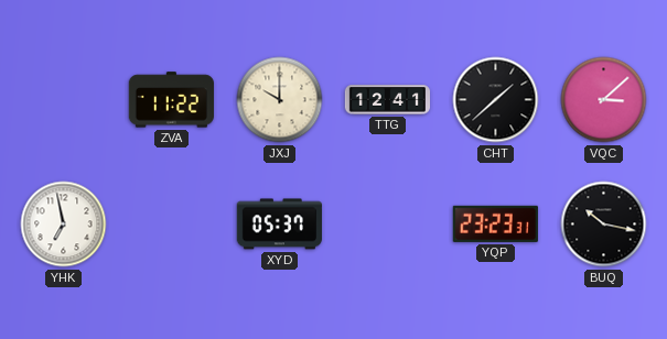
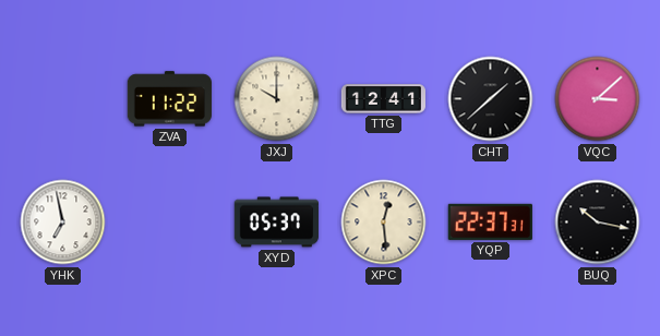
XPC: none -> 12:29
YQP: 23:23 -> 22:37
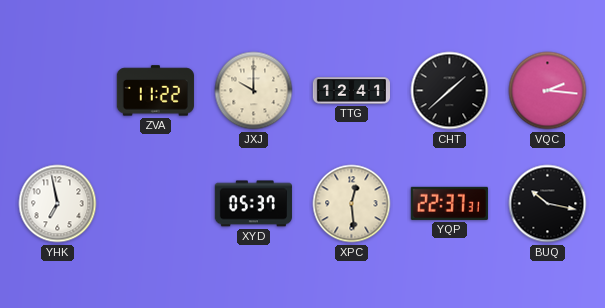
VQC: 3:08 -> 2:16
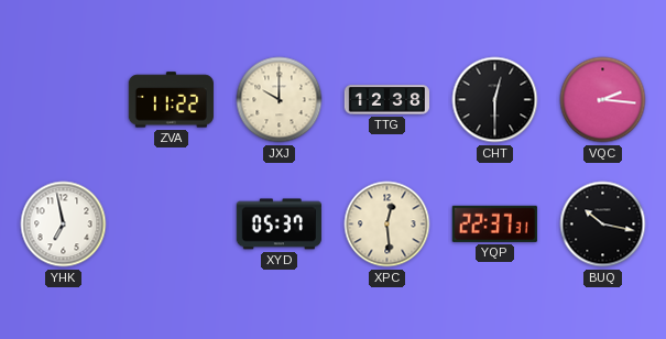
TTG: 12:41 -> 12:38
CHT: 1:38 -> 12:30
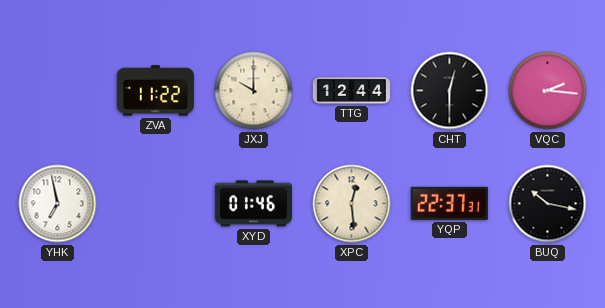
TTG: 12:38 -> 12:44
XYD: 05:37 -> 01:46
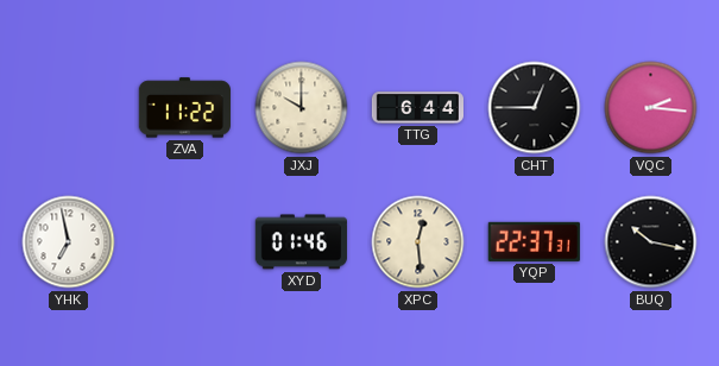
TTG: 12:44 -> 6:44
CHT: 12:30 -> 12:45
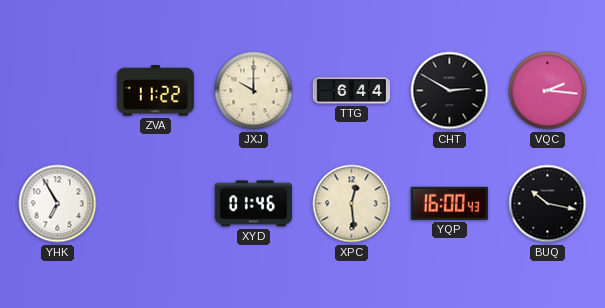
CHT: 12:45 -> 2:50
YHK: 6:58 -> 6:55
YQP: 22:37 -> 16:00
